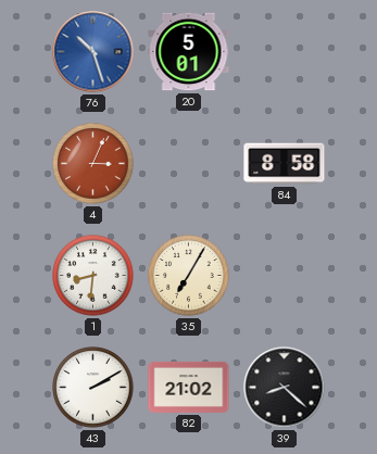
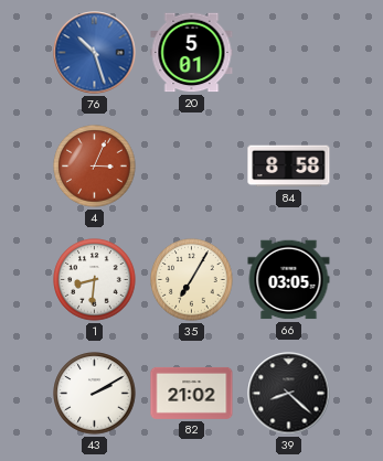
66: none -> 03:05
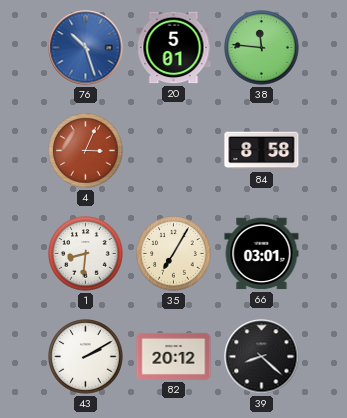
38: none -> 11:46
66: 03:05 -> 03:01
82: 21:02 -> 20:12
